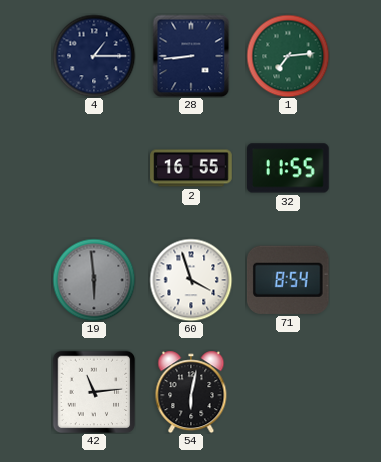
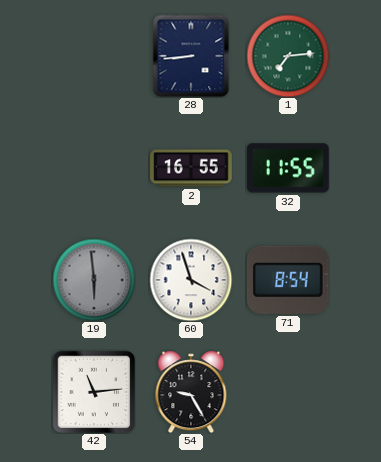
4: 1:15 -> none
54: 6:02 -> 9:25
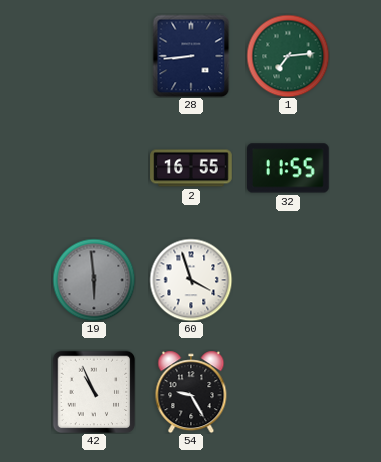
71: 8:54 -> none
42: 11:14 -> 10:56
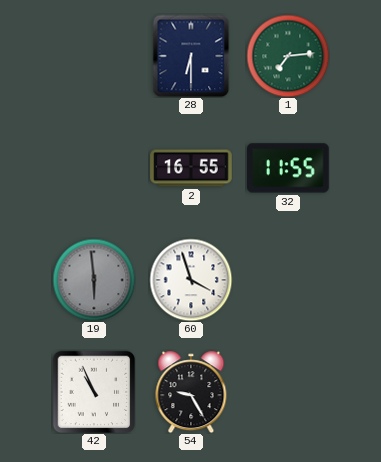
28: 8:44 -> 6:30
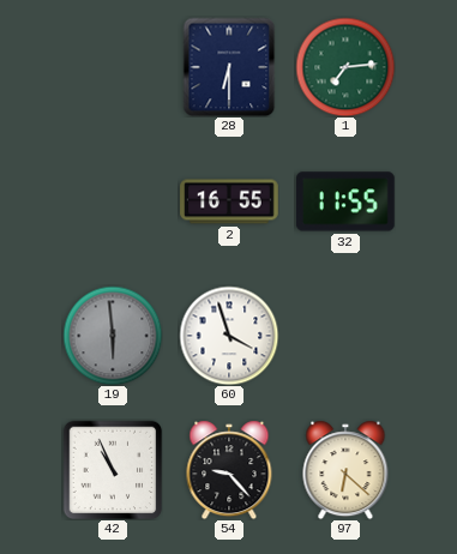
54: 9:25 -> 9:23
97: none -> 6:22
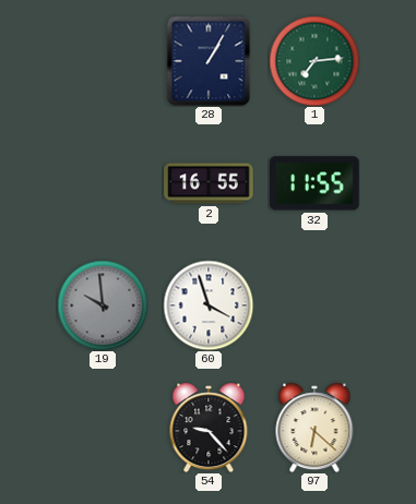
28: 6:30 -> 1:05
19: 5:59 -> 9:59
42: 10:56 -> none
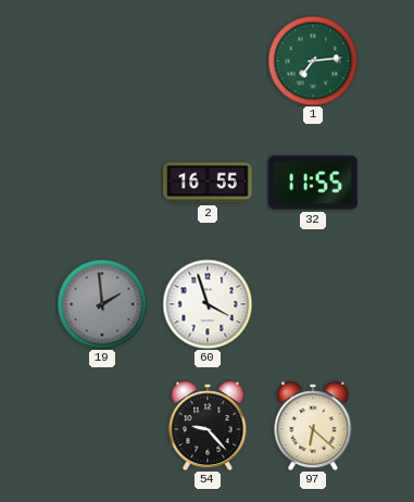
28: 1:05 -> none
19: 9:59 -> 1:59
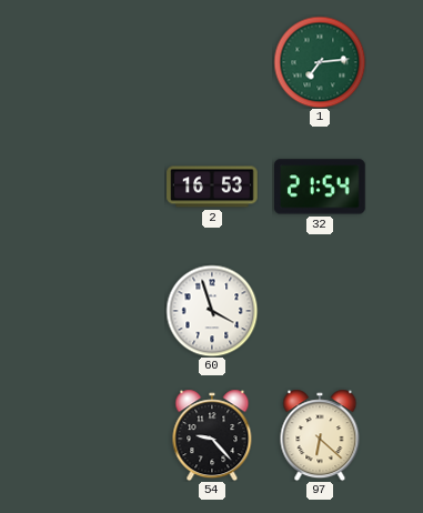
2: 16:55 -> 16:53
32: 11:55 -> 21:54
19: 1:59 -> none
